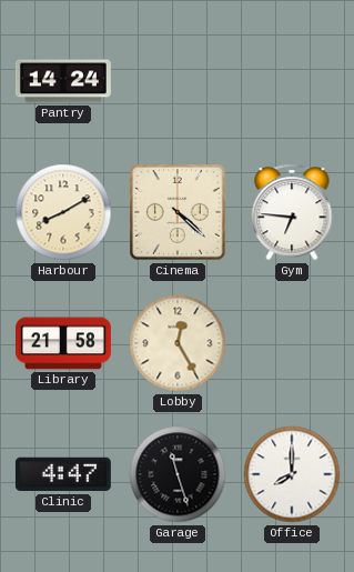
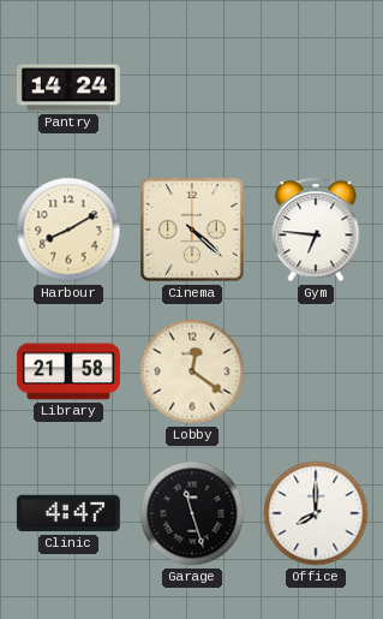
Lobby: 12:25 -> 12:21
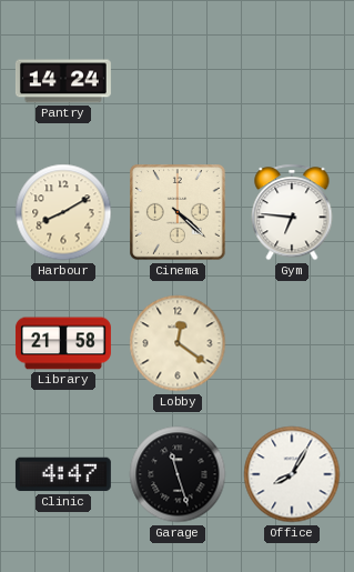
Office: 8:00 -> 8:05
